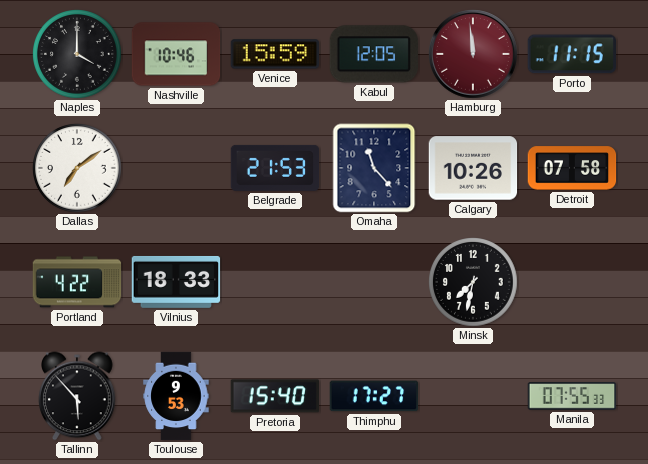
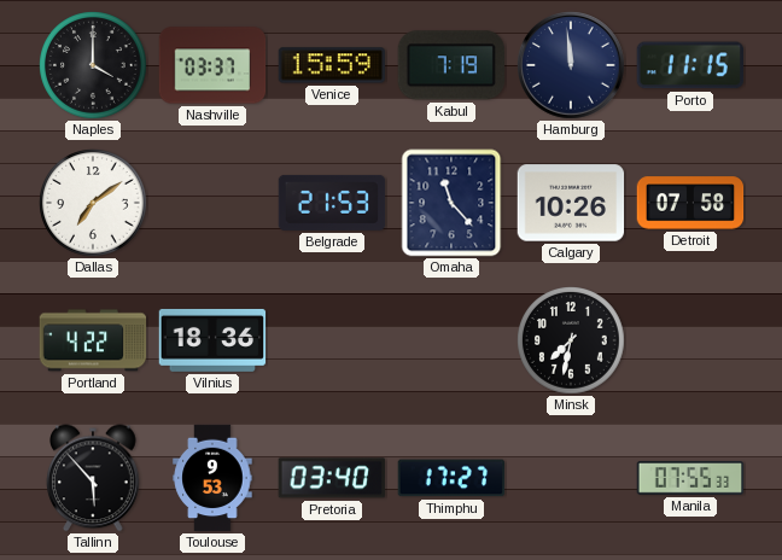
Nashville: 10:46 -> 03:37
Kabul: 12:05 -> 7:19
Hamburg dial: burgundy -> navy
Vilnius: 18:33 -> 18:36
Pretoria: 15:40 -> 03:40
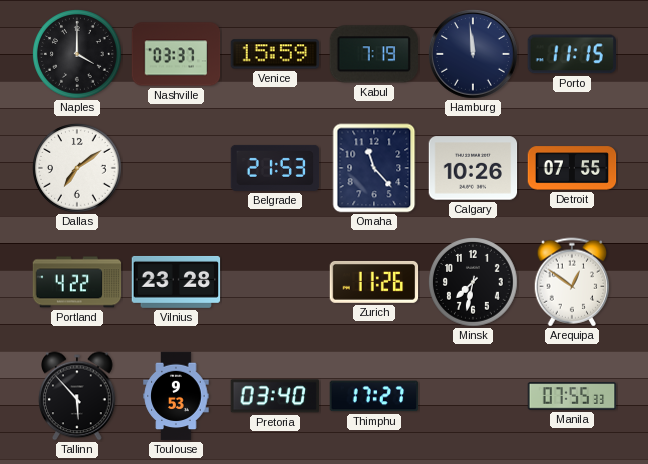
Detroit: 07:58 -> 07:55
Vilnius: 18:36 -> 23:28
Zurich: none -> 11:26
Arequipa: none -> 12:51
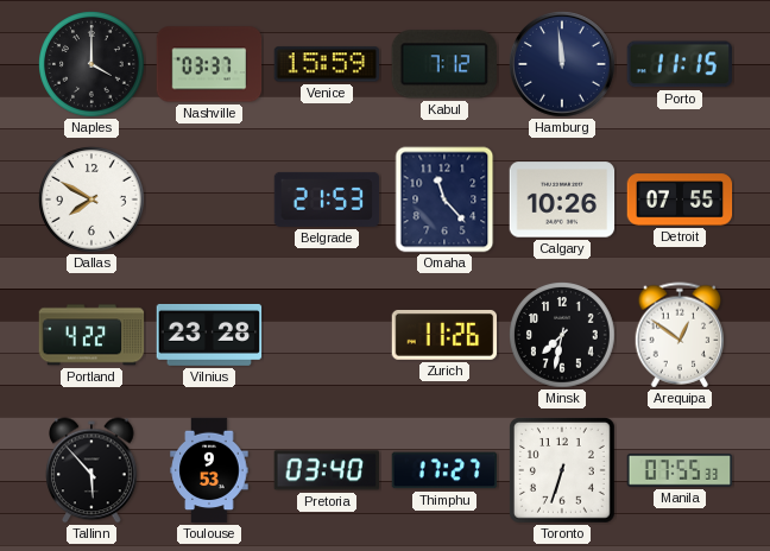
Kabul: 7:19 -> 7:12
Dallas: 7:09 -> 7:50
Toronto: none -> 6:33
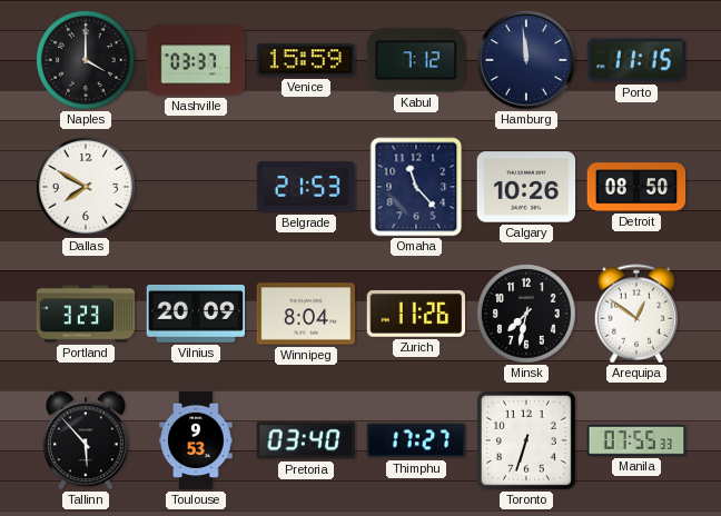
Detroit: 07:55 -> 08:50
Portland: 4:22 -> 3:23
Vilnius: 23:28 -> 20:09
Winnipeg: none -> 8:04
